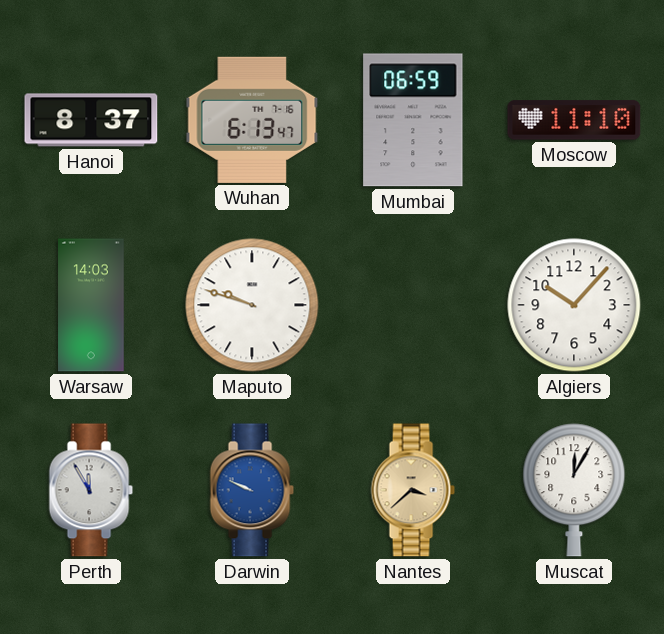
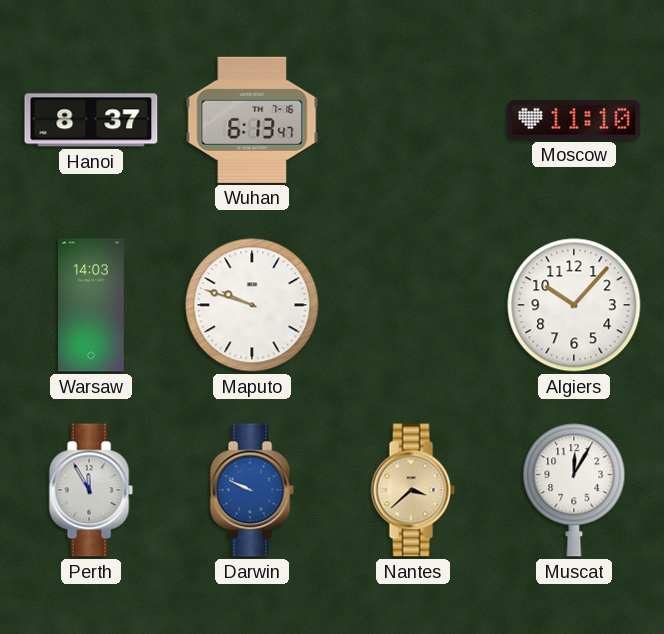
Mumbai: 06:59 -> none
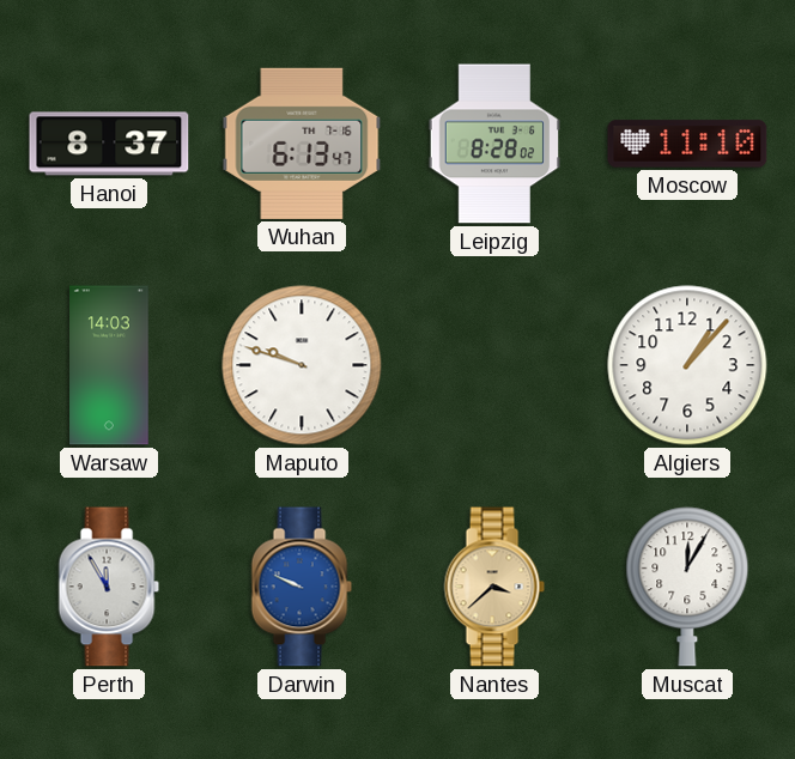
Leipzig: none -> 8:28
Algiers: 10:07 -> 1:07
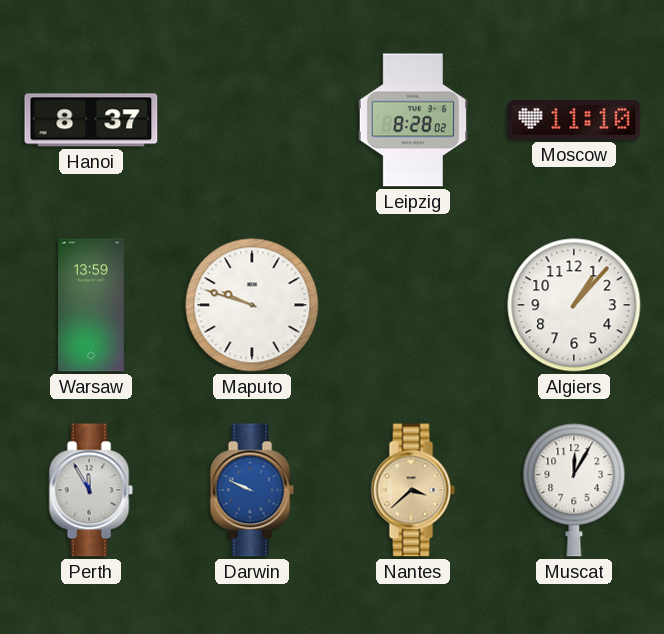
Wuhan: 6:13 -> none
Warsaw: 14:03 -> 13:59
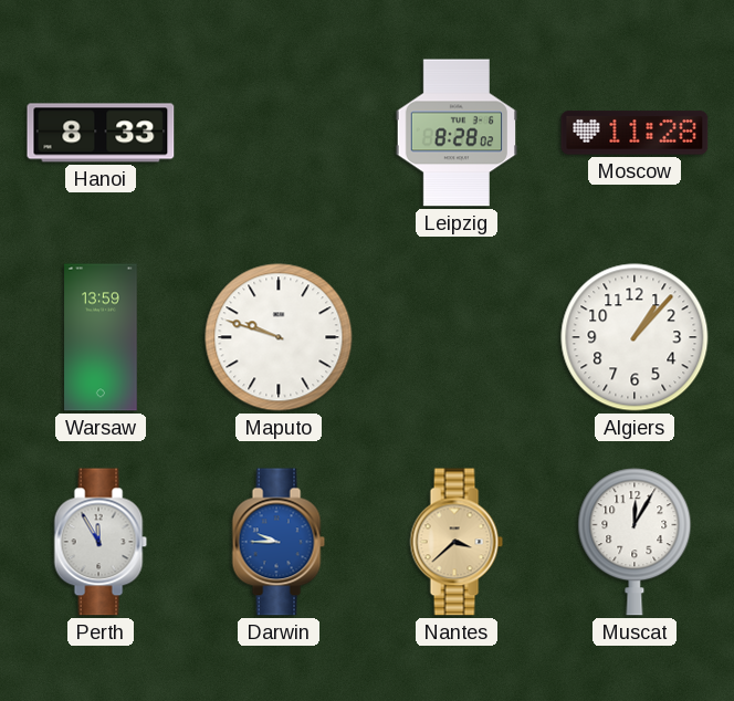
Hanoi: 8:37 -> 8:33
Moscow: 11:10 -> 11:28
Darwin: 9:49 -> 9:45
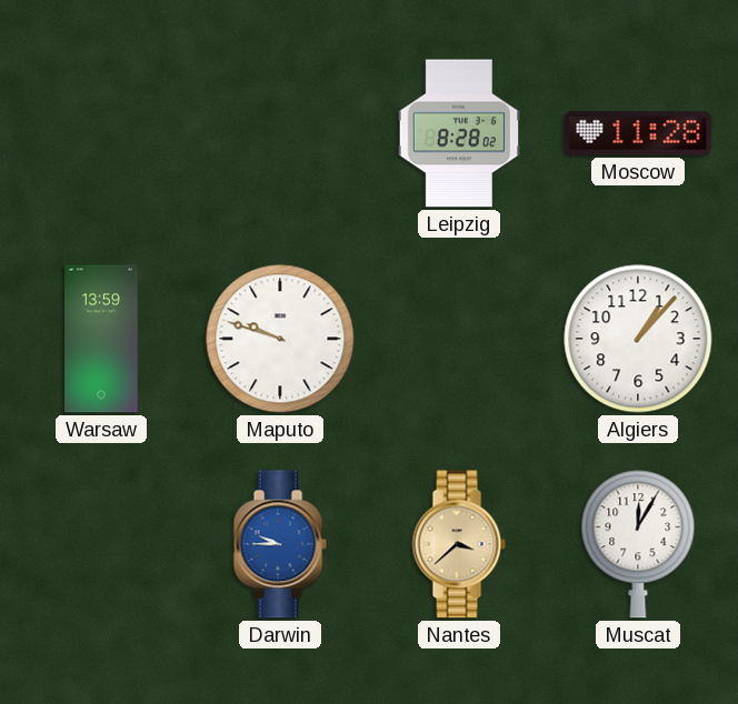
Hanoi: 8:33 -> none
Perth: 11:55 -> none
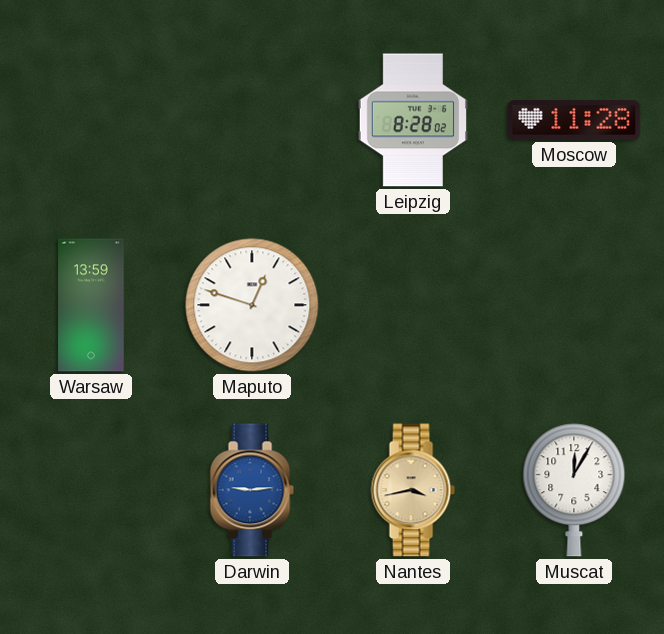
Maputo: 9:48 -> 12:48
Algiers: 1:07 -> none
Darwin: 9:45 -> 9:14
Nantes: 3:38 -> 3:43
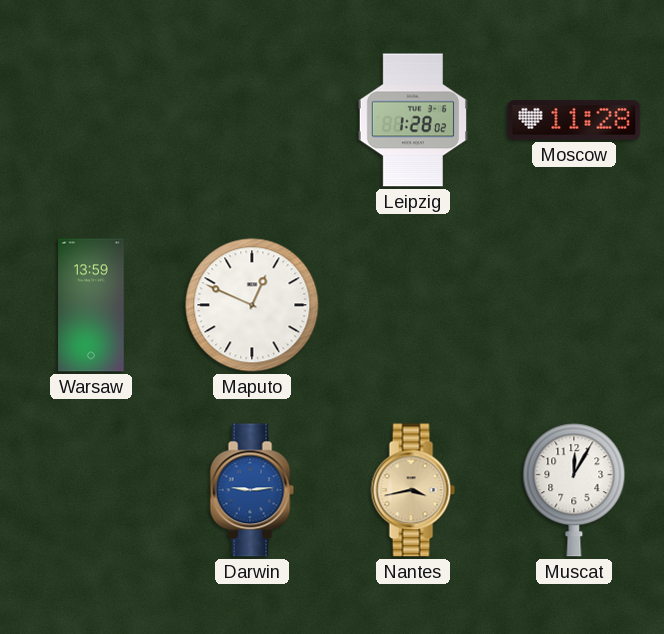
Leipzig: 8:28 -> 1:28
Maputo: 12:48 -> 12:49
